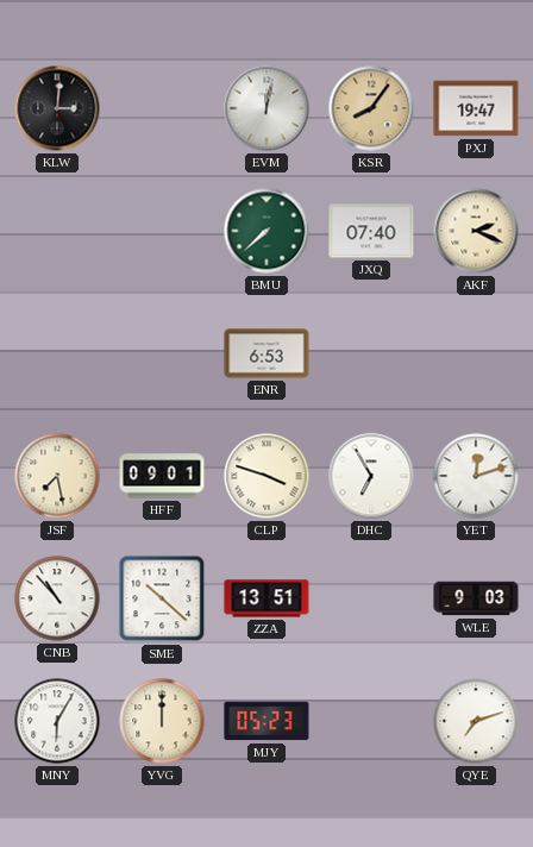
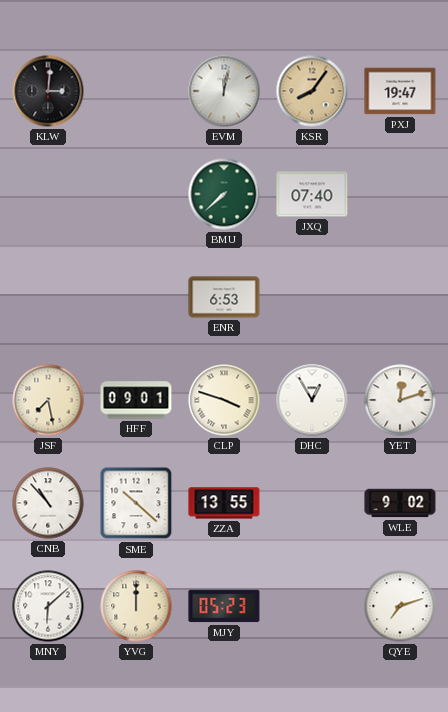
AKF: 2:19 -> none
DHC: 6:55 -> 12:55
ZZA: 13:51 -> 13:55
WLE: 9:03 -> 9:02
MNY: 6:05 -> 6:08
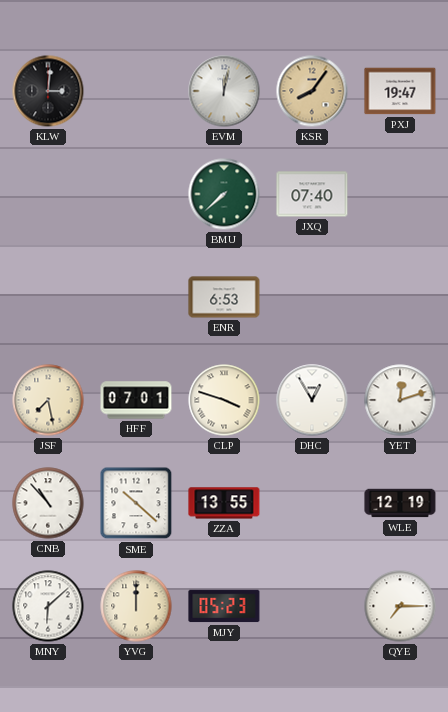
HFF: 09:01 -> 07:01
WLE: 9:02 -> 12:19
QYE: 7:12 -> 7:15
